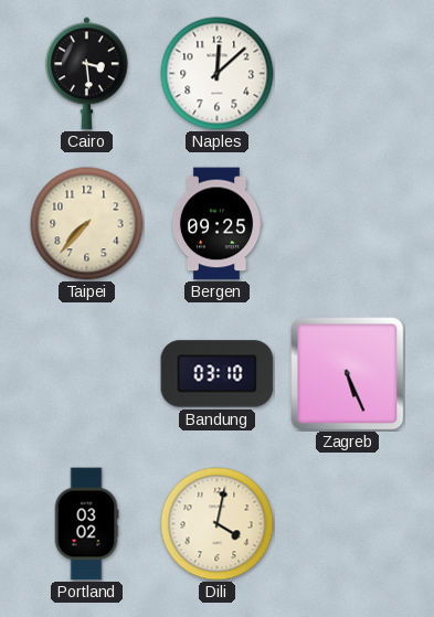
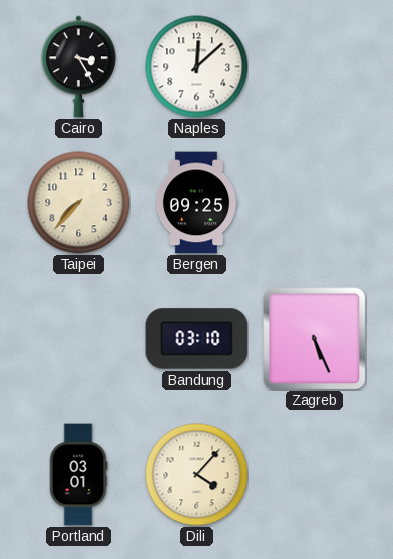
Cairo: 3:29 -> 3:25
Portland: 03:02 -> 03:01
Dili: 4:02 -> 4:07
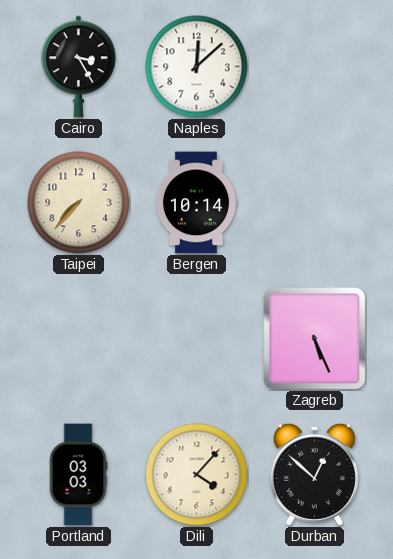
Bergen: 09:25 -> 10:14
Bandung: 03:10 -> none
Portland: 03:01 -> 03:03
Durban: none -> 12:52
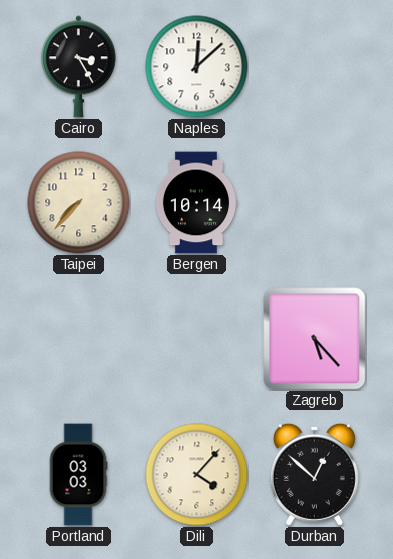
Zagreb: 5:26 -> 5:23
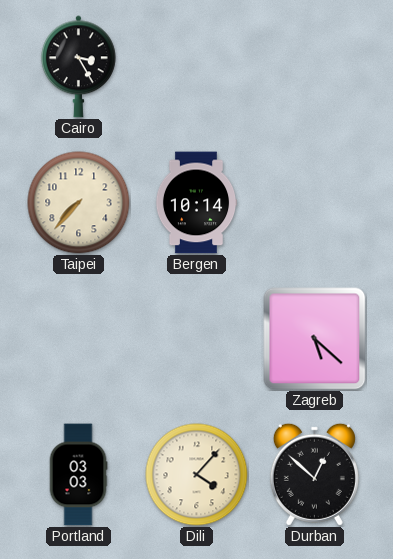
Naples: 12:08 -> none
Zagreb: 5:23 -> 5:22
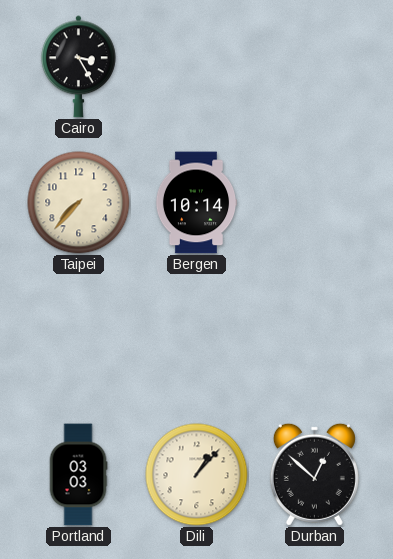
Zagreb: 5:22 -> none
Dili: 4:07 -> 1:07
